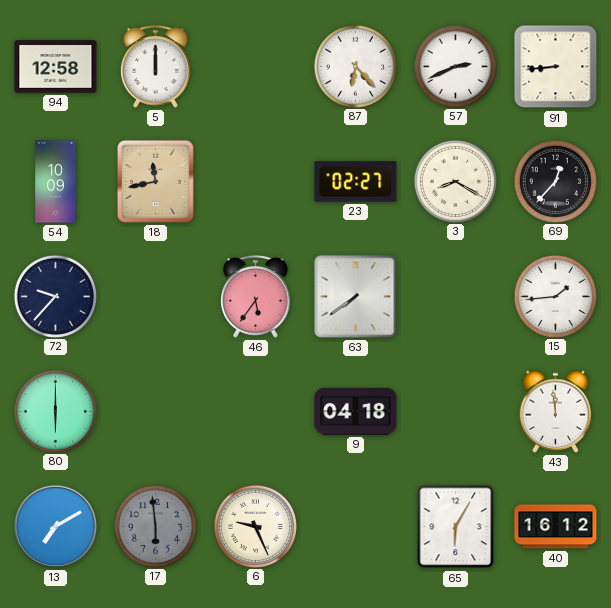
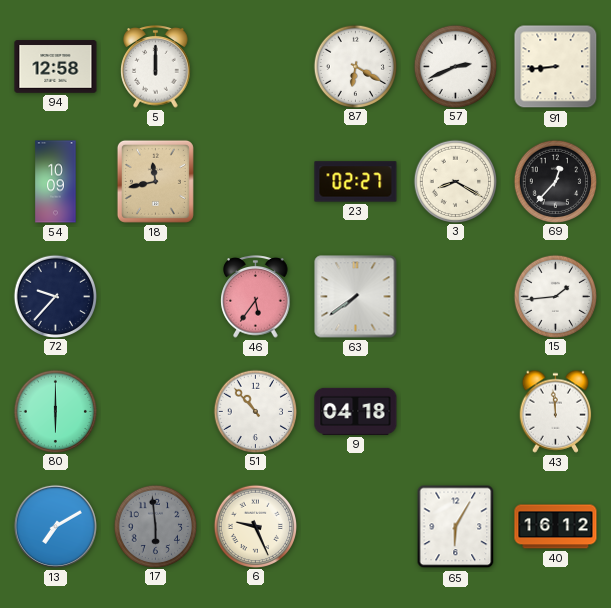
87: 6:23 -> 6:20
51: none -> 10:53
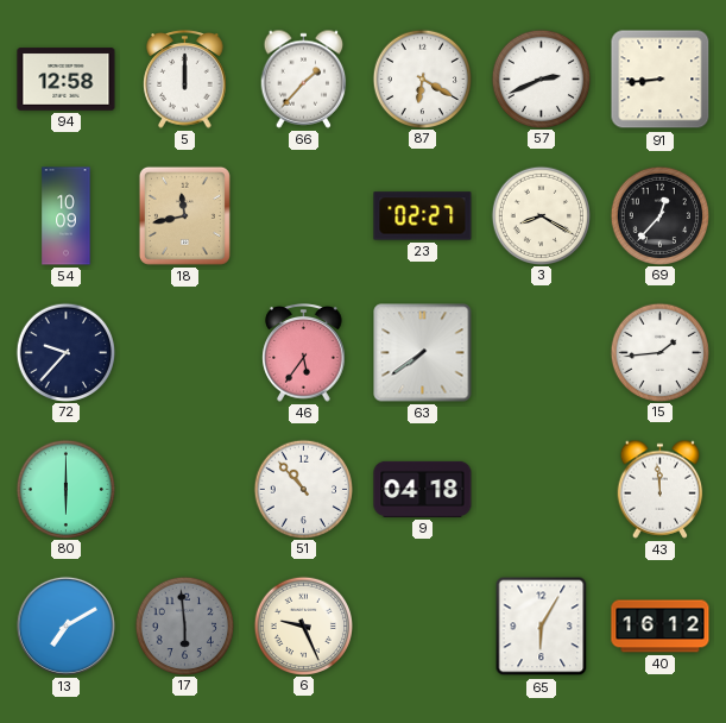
66: none -> 1:37
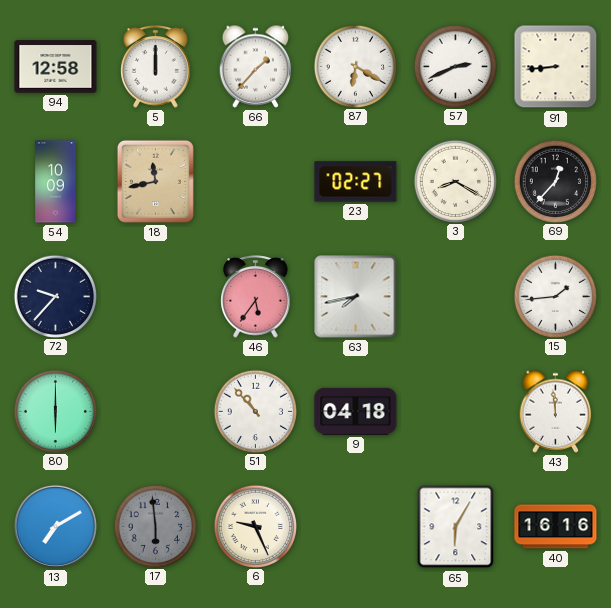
63: 7:39 -> 7:43
40: 16:12 -> 16:16
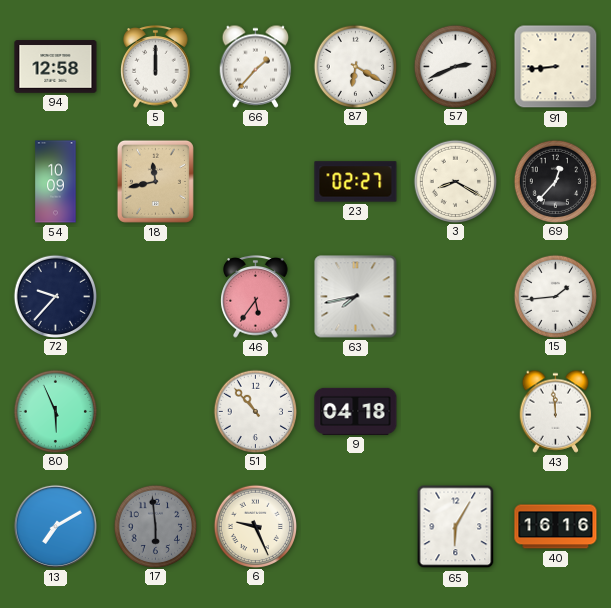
80: 6:00 -> 5:56
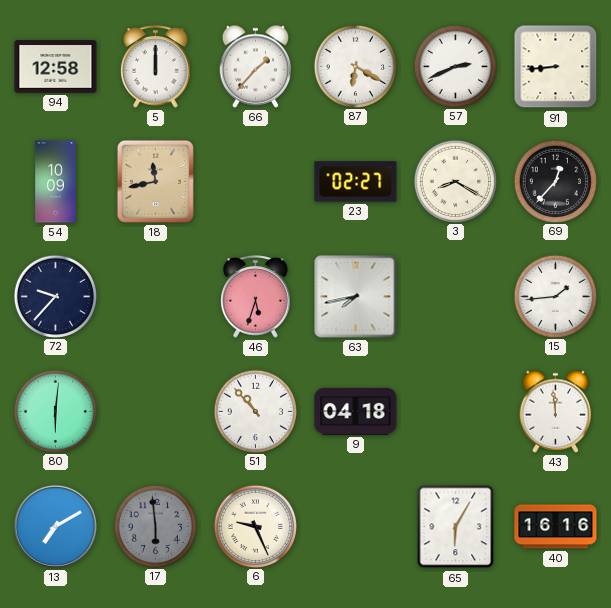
46: 5:36 -> 5:33
80: 5:56 -> 6:01
